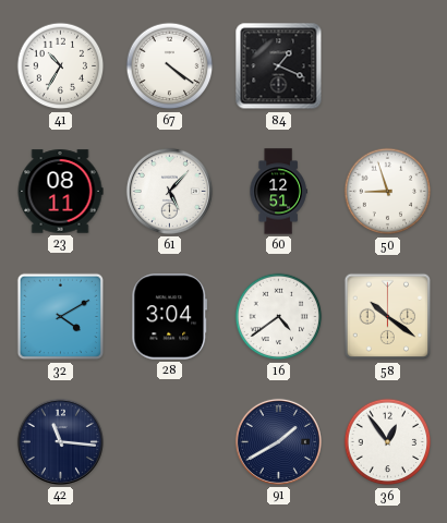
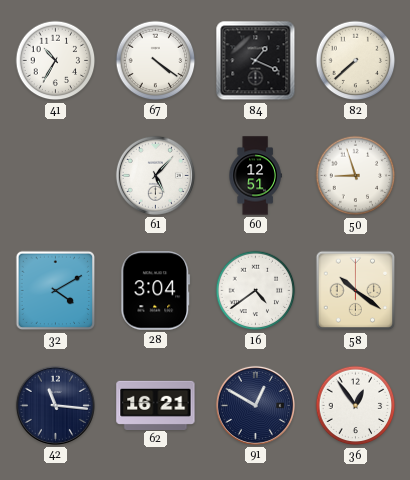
82: none -> 7:38
23: 08:11 -> none
62: none -> 16:21
91: 1:40 -> 12:50
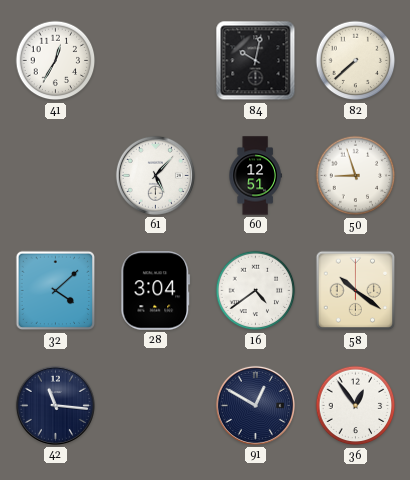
41: 10:35 -> 12:35
67: 4:21 -> none
84: 1:19 -> 10:02
32: 4:10 -> 4:08
62: 16:21 -> none
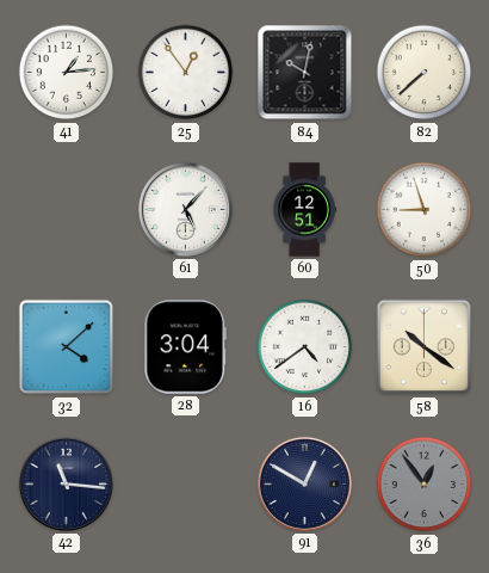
41: 12:35 -> 1:14
25: none -> 12:54
36 dial: white -> grey
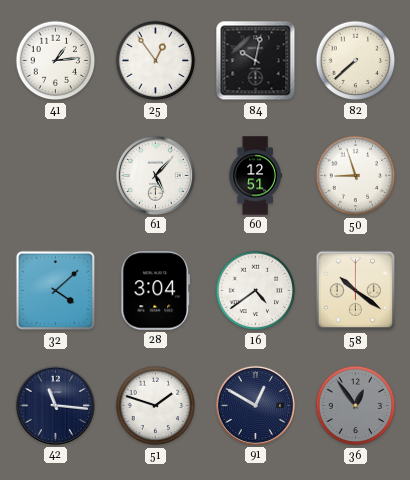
51: none -> 1:48
